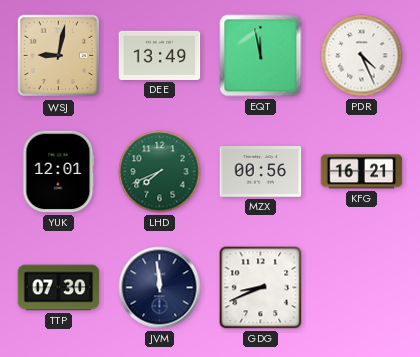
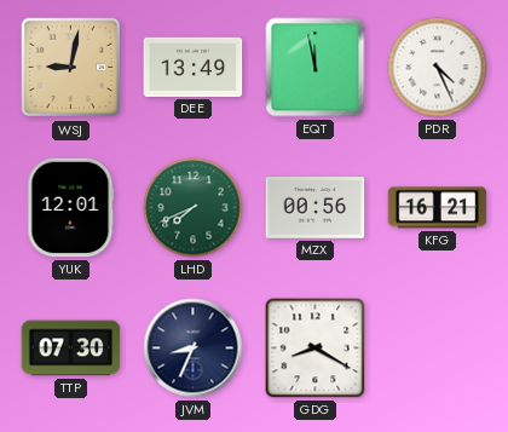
JVM: 11:59 -> 8:34
GDG: 8:41 -> 8:20
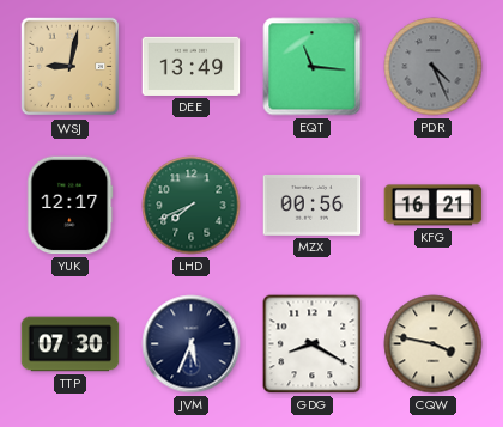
EQT: 11:58 -> 11:16
PDR dial: white -> grey
YUK: 12:01 -> 12:17
JVM: 8:34 -> 5:34
CQW: none -> 3:47
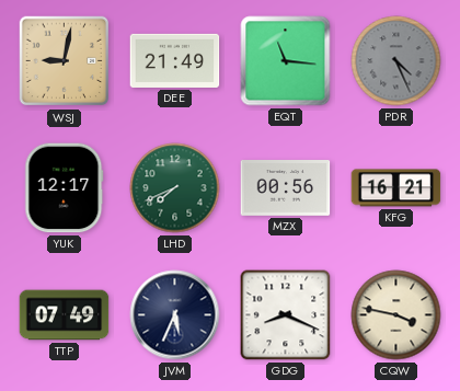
DEE: 13:49 -> 21:49
TTP: 07:30 -> 07:49
GDG: 8:20 -> 8:19
